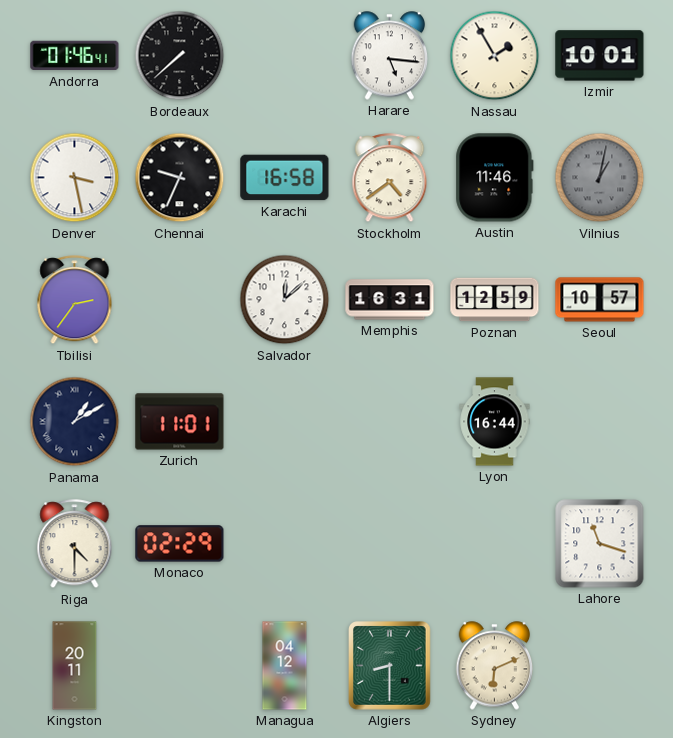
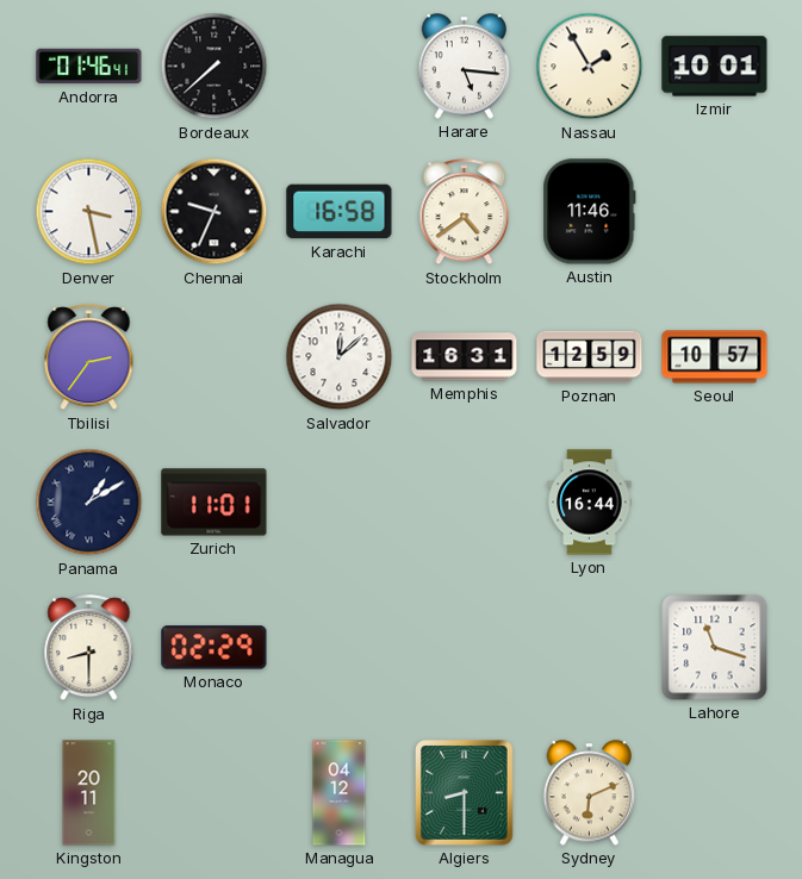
Vilnius: 1:02 -> none
Riga: 4:30 -> 8:30
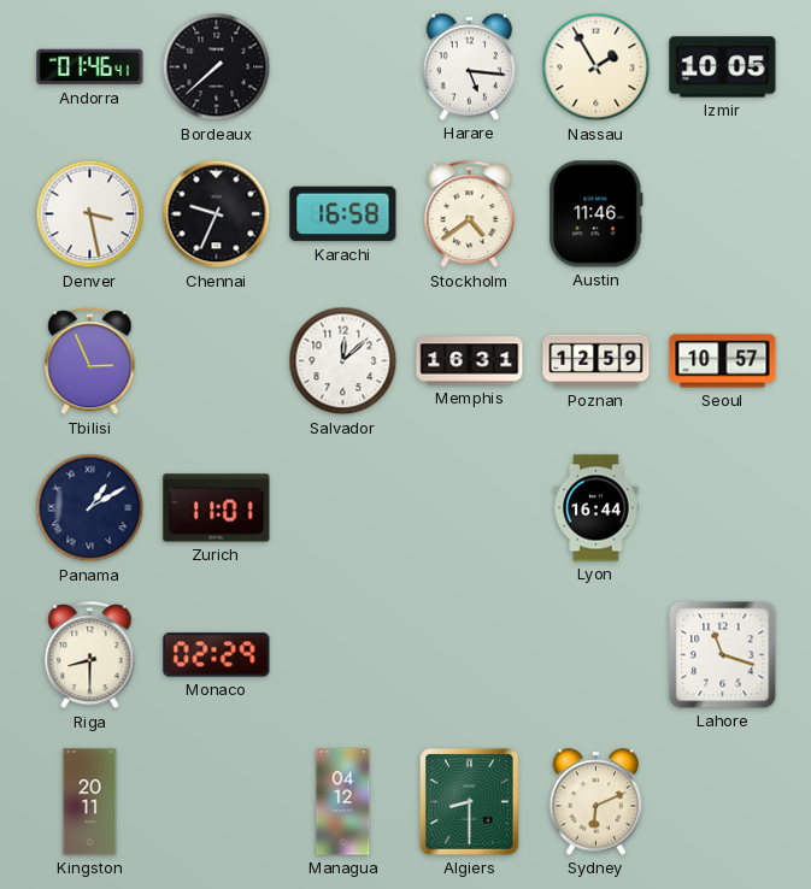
Izmir: 10:01 -> 10:05
Tbilisi: 2:36 -> 2:56
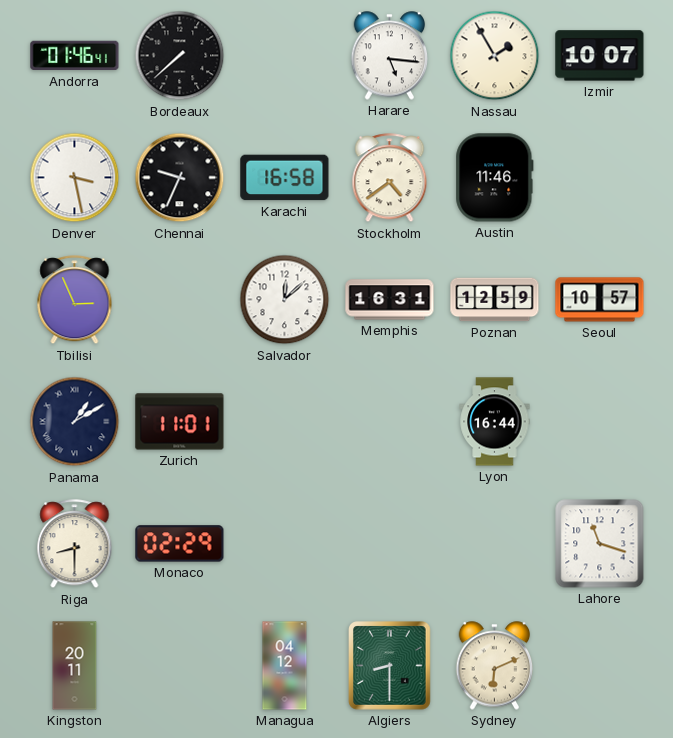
Izmir: 10:05 -> 10:07
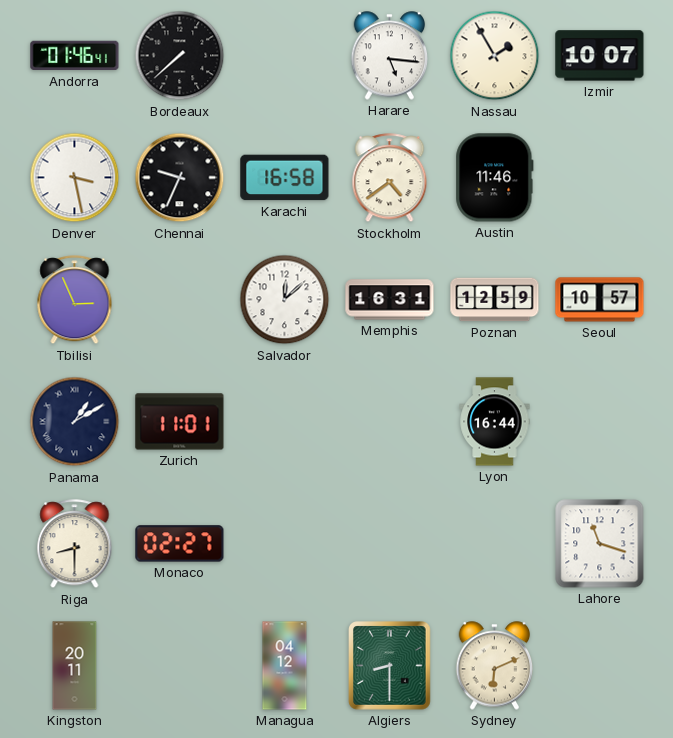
Monaco: 02:29 -> 02:27
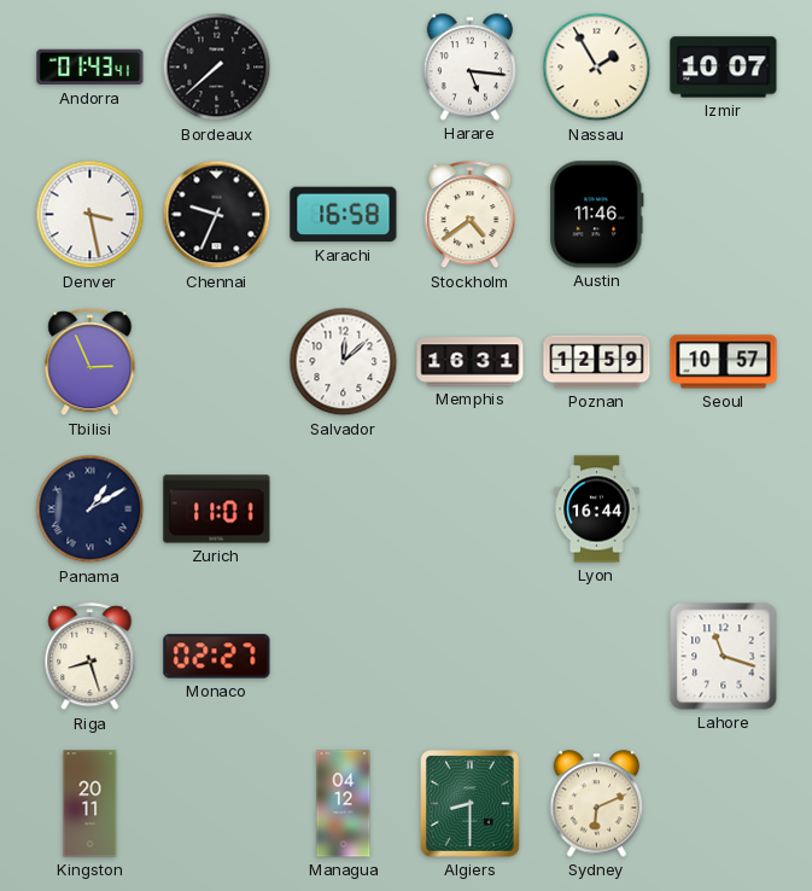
Andorra: 01:46 -> 01:43
Riga: 8:30 -> 8:27
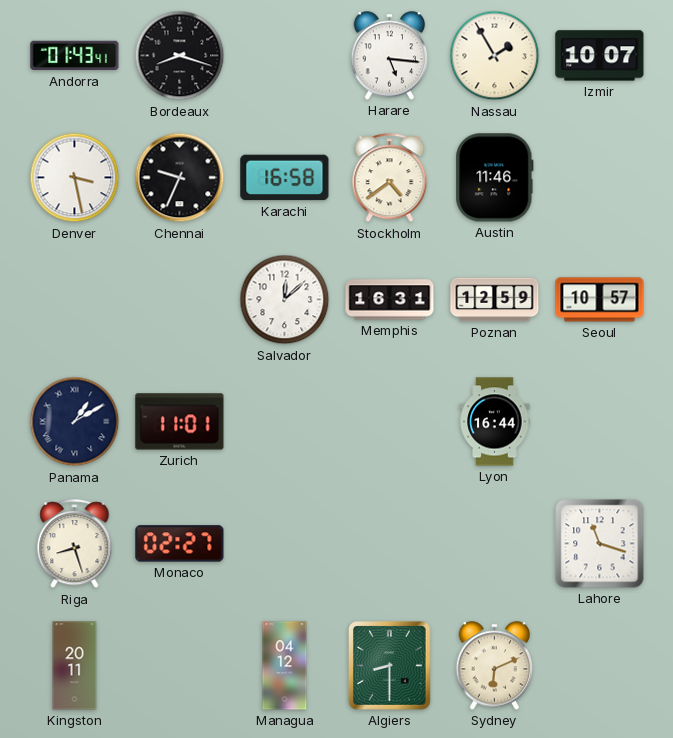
Bordeaux: 7:38 -> 8:18
Tbilisi: 2:56 -> none
